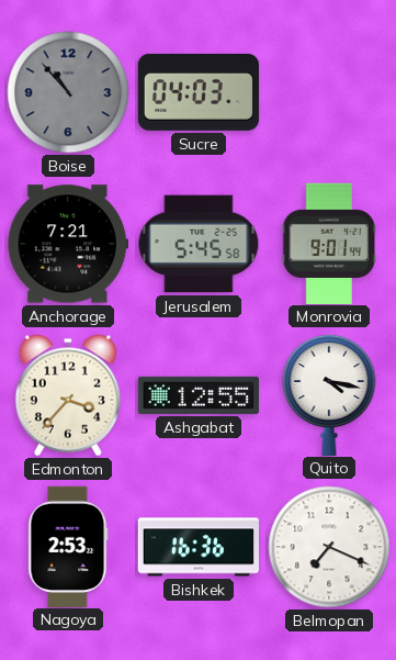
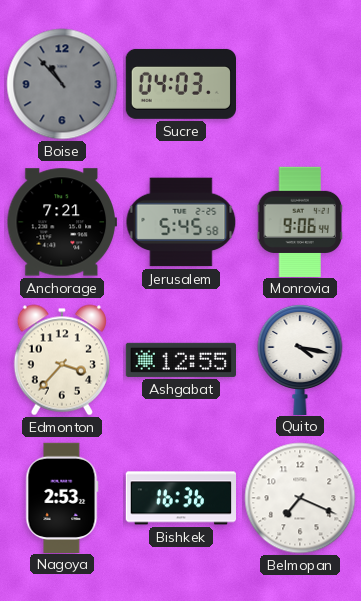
Monrovia: 9:01 -> 9:06
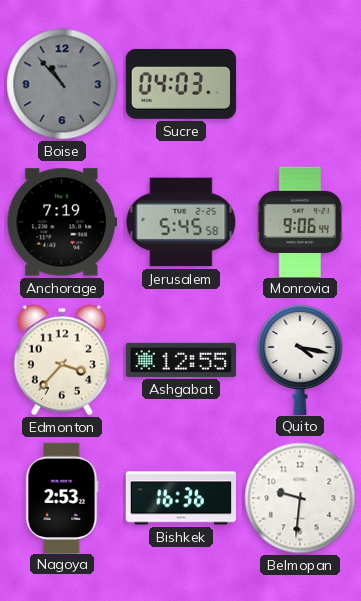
Anchorage: 7:21 -> 7:19
Belmopan: 7:19 -> 9:31
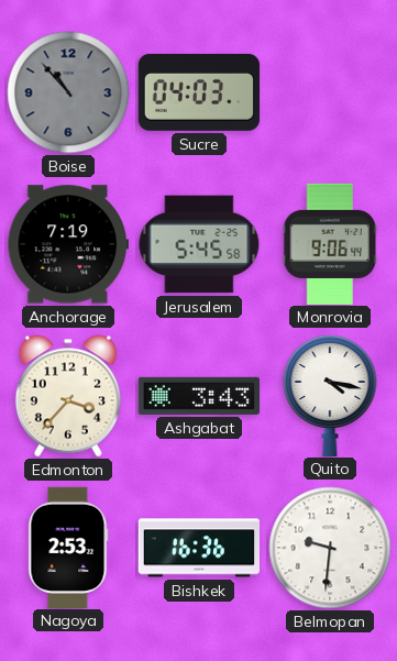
Ashgabat: 12:55 -> 3:43
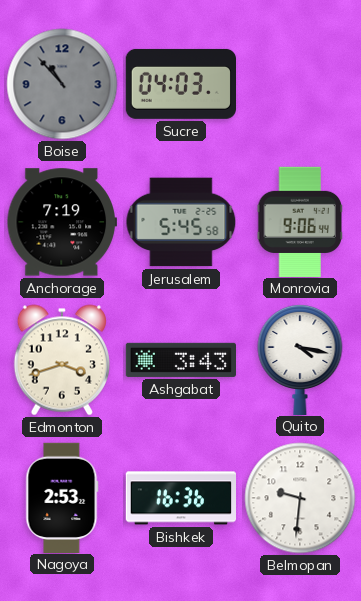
Edmonton: 3:37 -> 3:42
